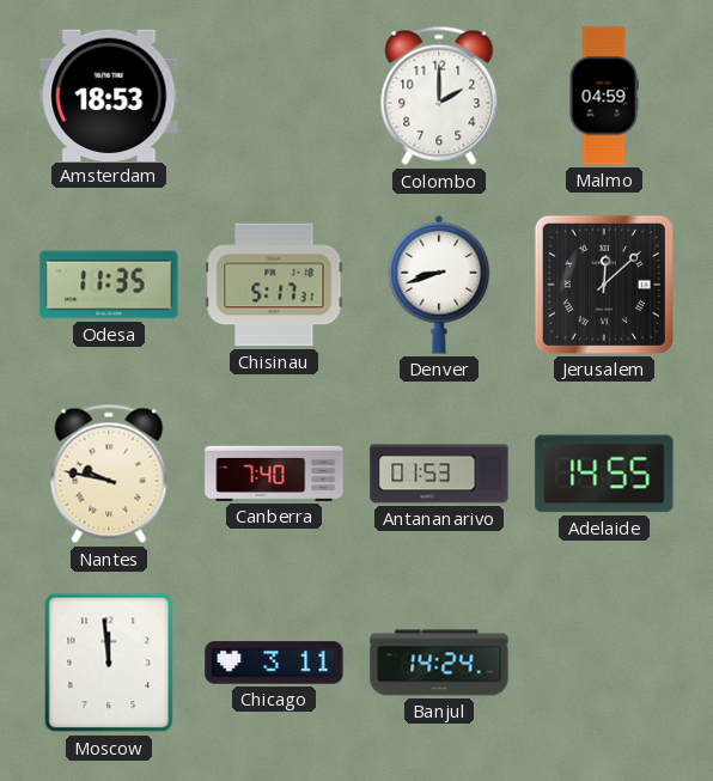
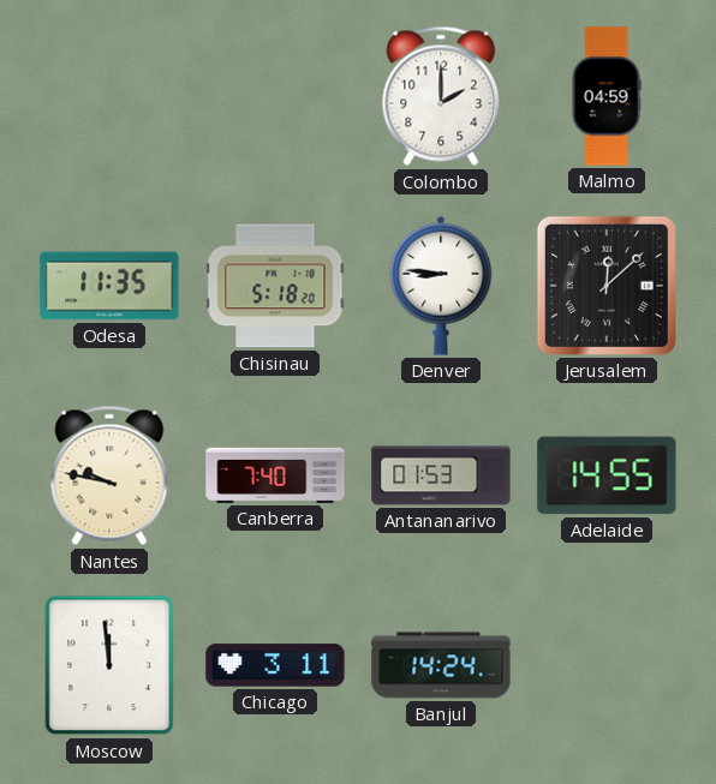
Amsterdam: 18:53 -> none
Chisinau: 5:17 -> 5:18
Denver: 8:42 -> 8:46
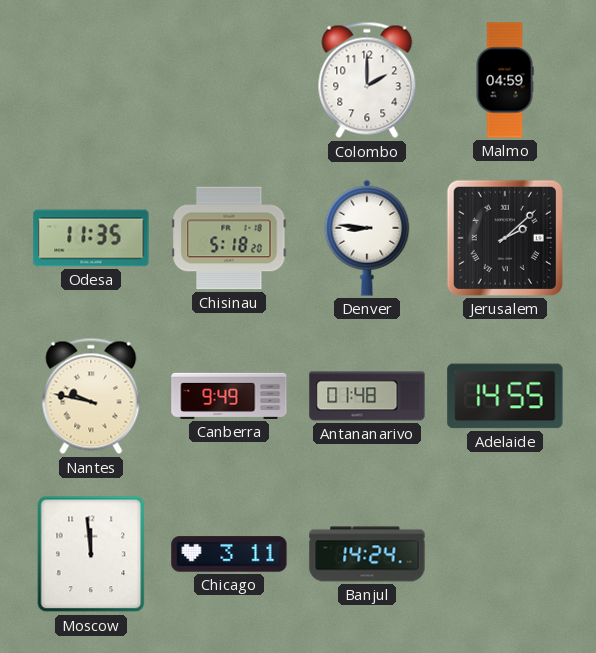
Jerusalem: 12:08 -> 2:08
Canberra: 7:40 -> 9:49
Antananarivo: 01:53 -> 01:48
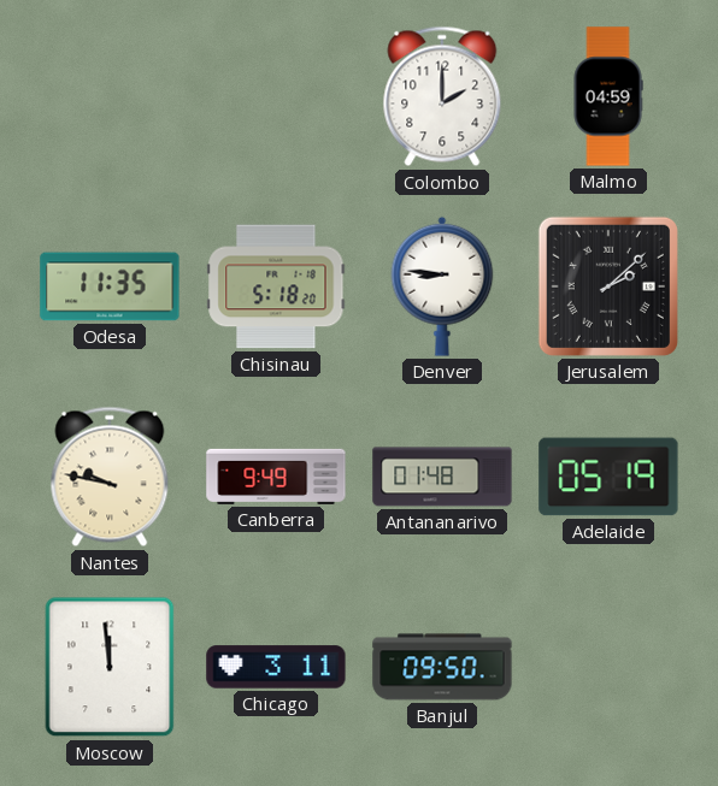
Adelaide: 14:55 -> 05:19
Banjul: 14:24 -> 09:50
